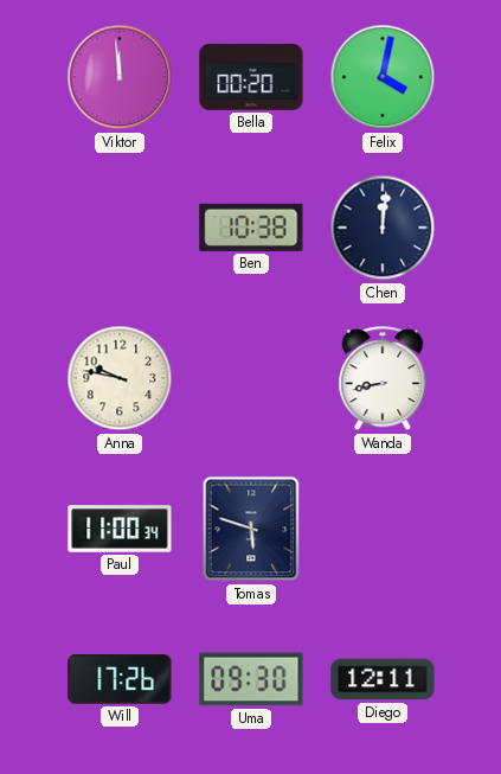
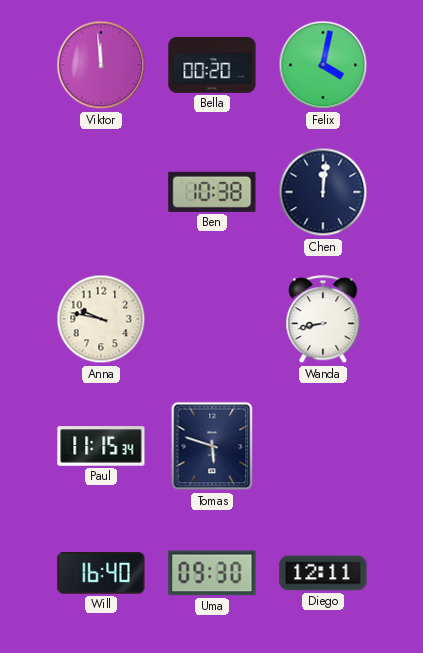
Paul: 11:00 -> 11:15
Will: 17:26 -> 16:40
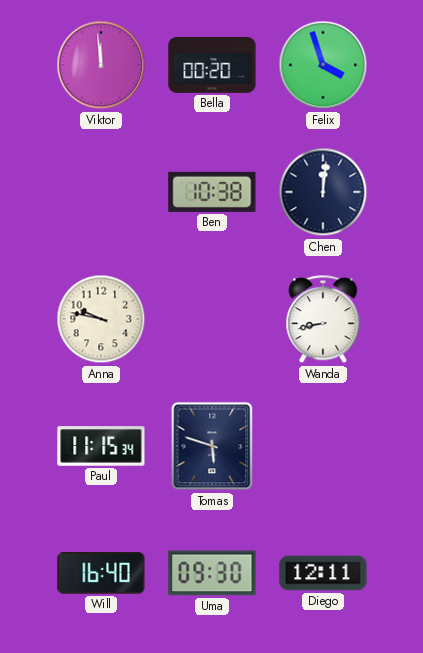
Felix: 4:02 -> 3:57
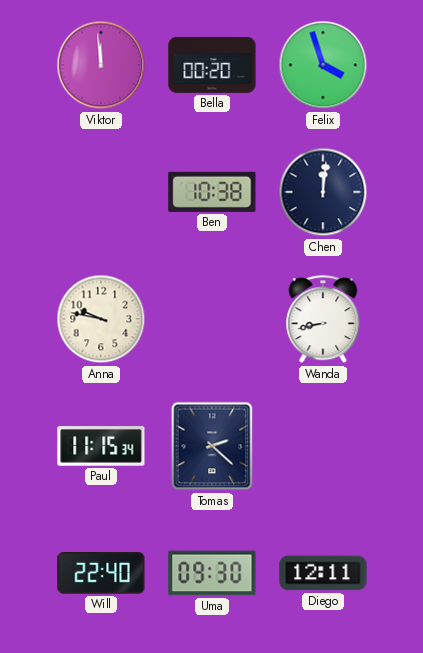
Tomas: 5:48 -> 2:22
Will: 16:40 -> 22:40
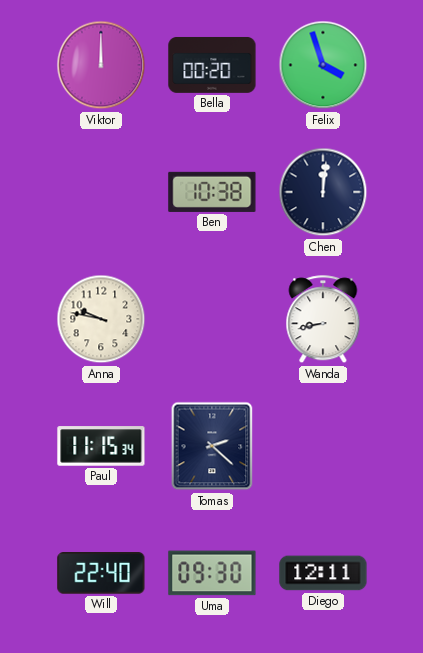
Viktor: 11:59 -> 12:00
